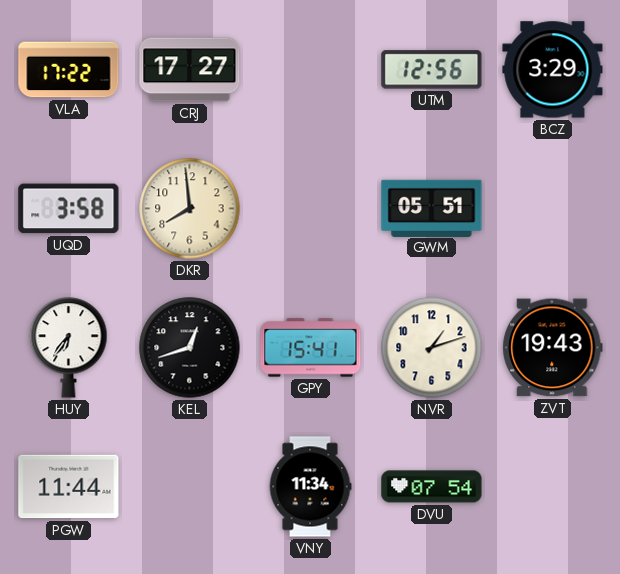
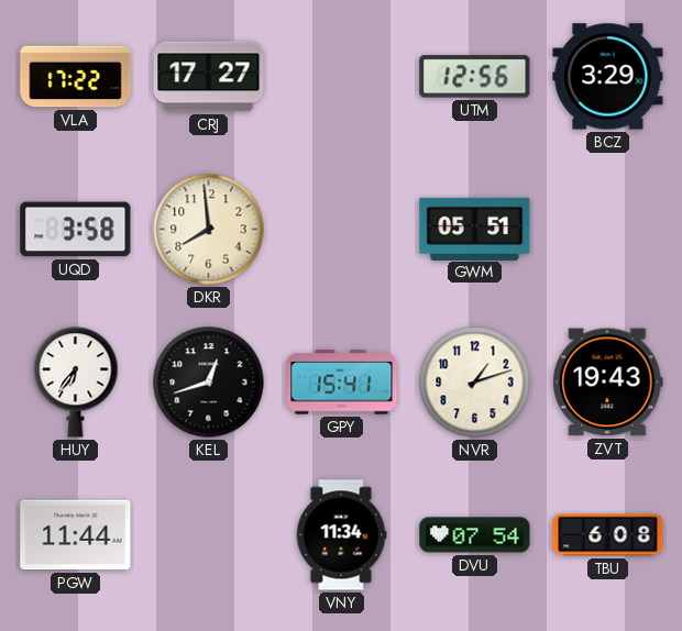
TBU: none -> 6:08
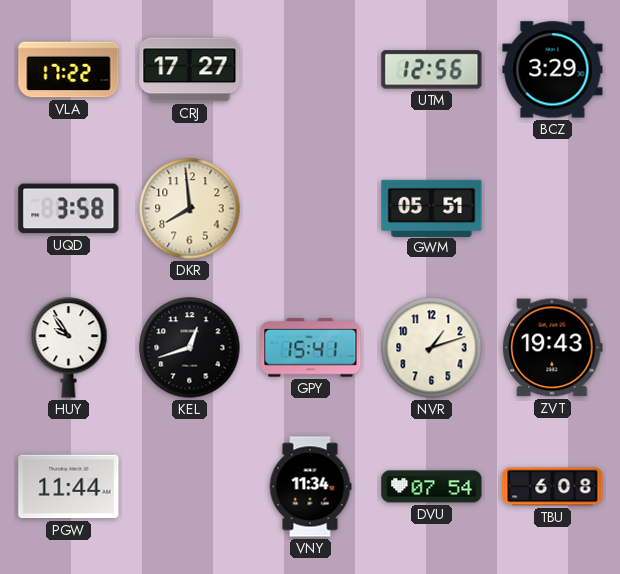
HUY: 6:36 -> 9:54
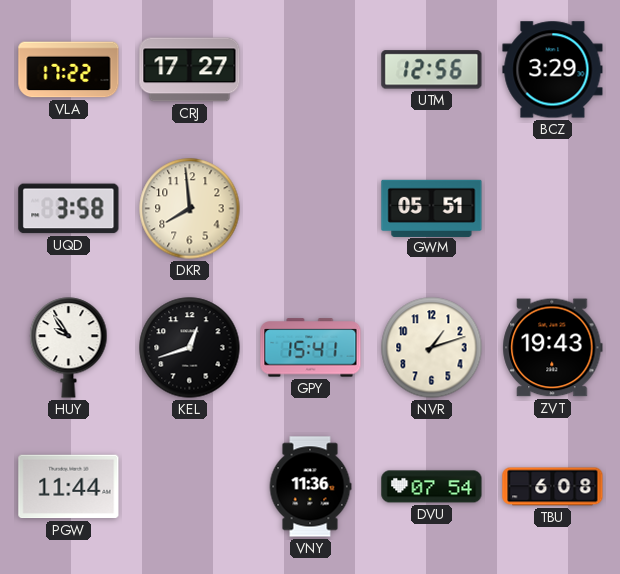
VNY: 11:34 -> 11:36
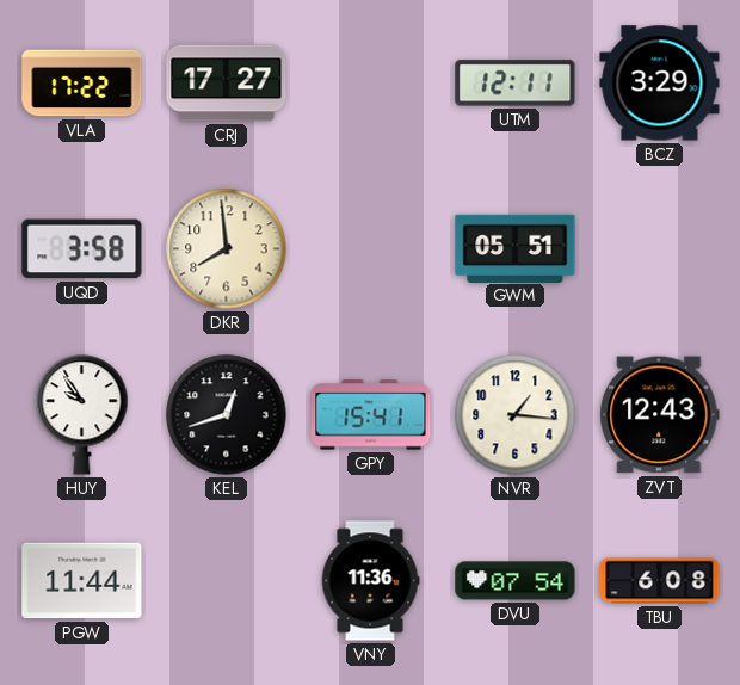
UTM: 12:56 -> 12:11
NVR: 1:12 -> 1:16
ZVT: 19:43 -> 12:43
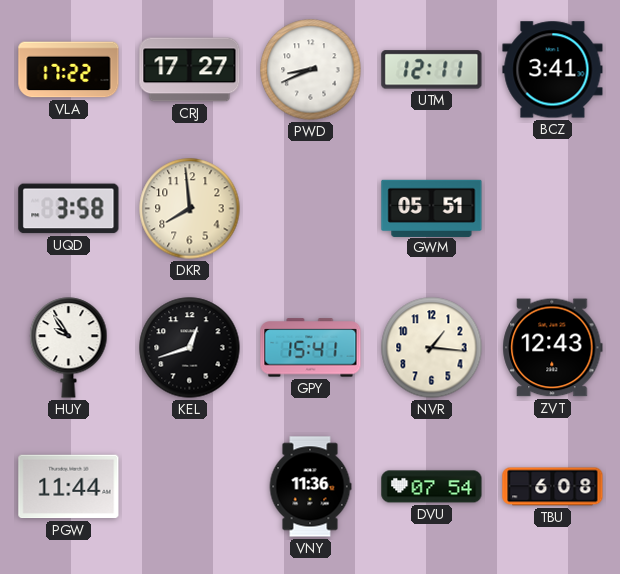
PWD: none -> 8:41
BCZ: 3:29 -> 3:41
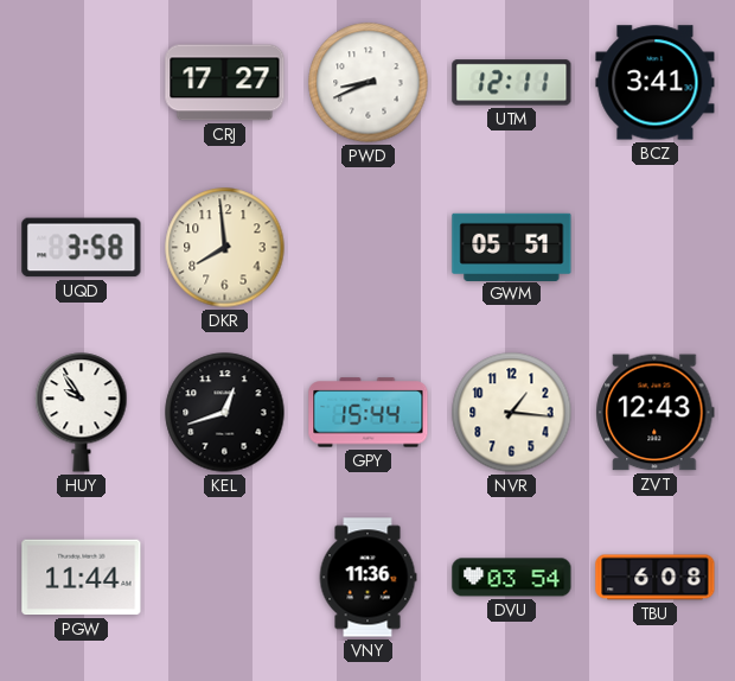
VLA: 17:22 -> none
GPY: 15:41 -> 15:44
DVU: 07:54 -> 03:54
